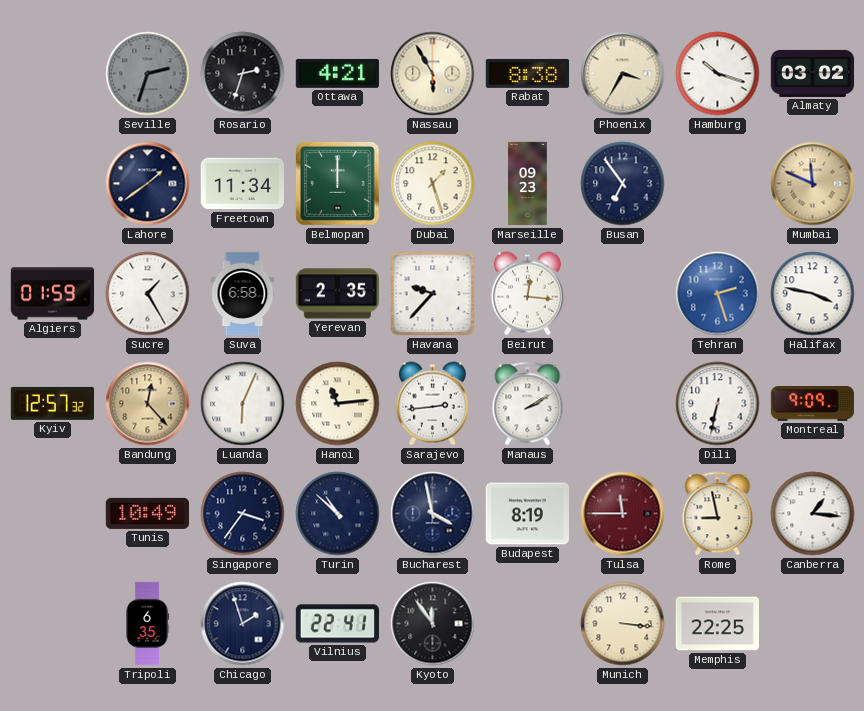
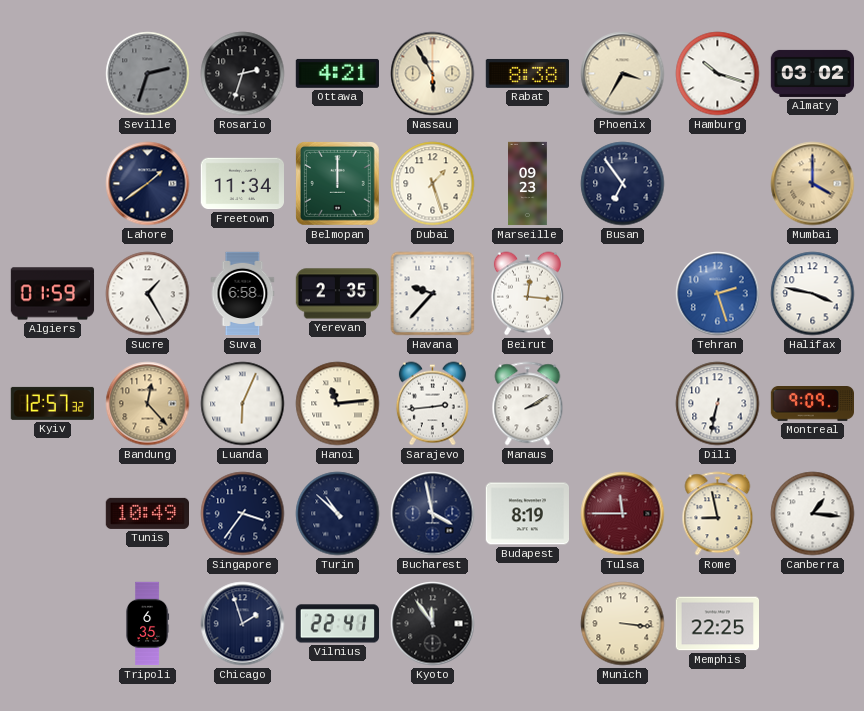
Mumbai: 11:49 -> 4:00
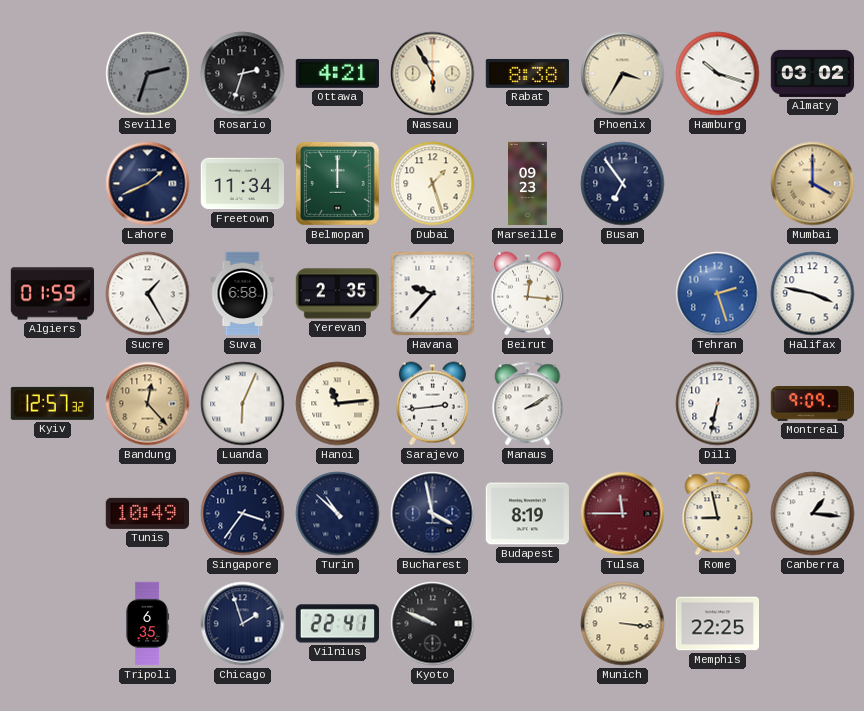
Lahore: 1:39 -> 1:41
Kyoto: 11:54 -> 9:49
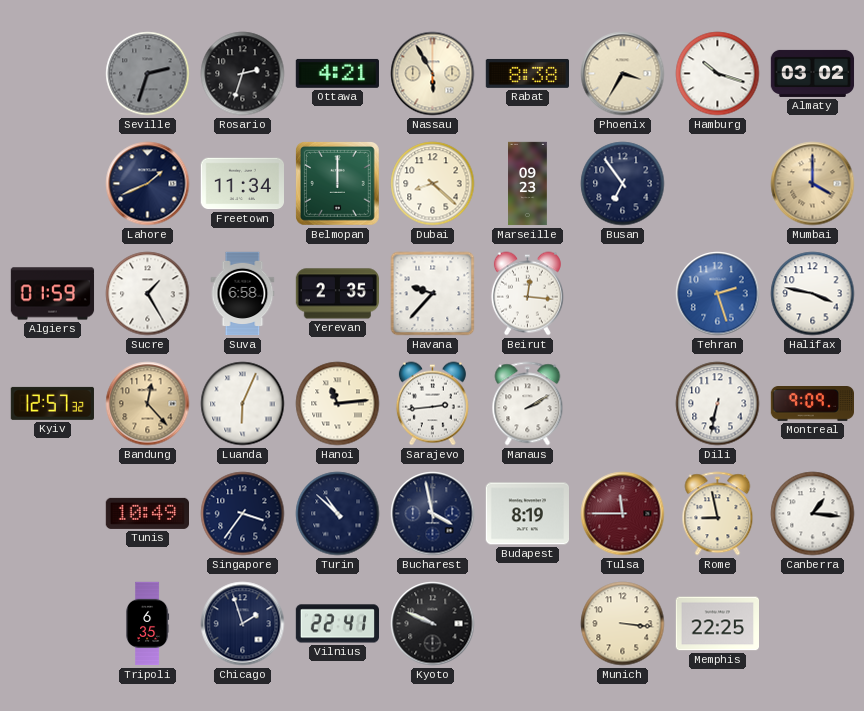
Dubai: 1:27 -> 8:22
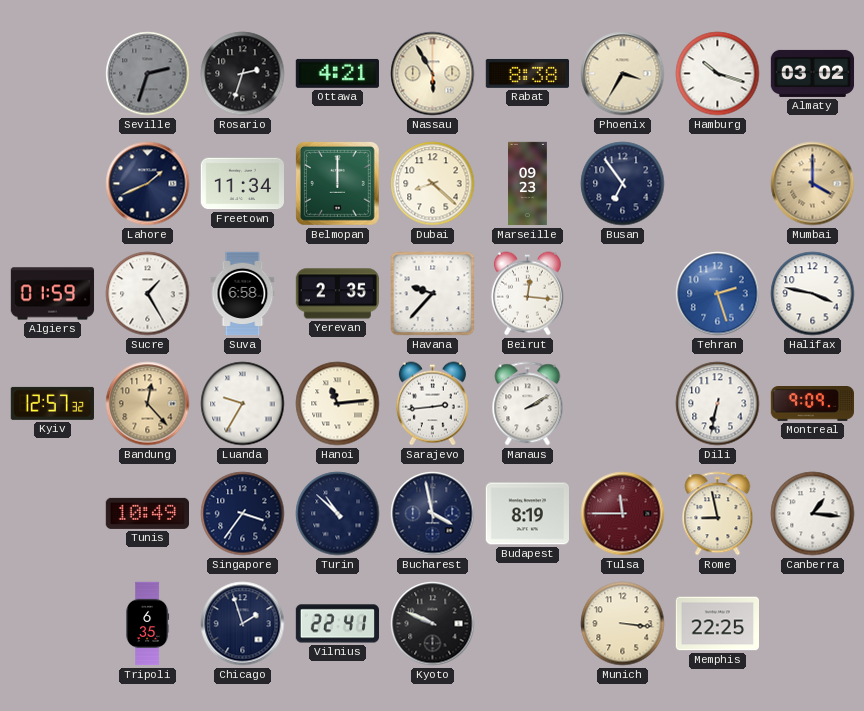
Luanda: 6:04 -> 9:35
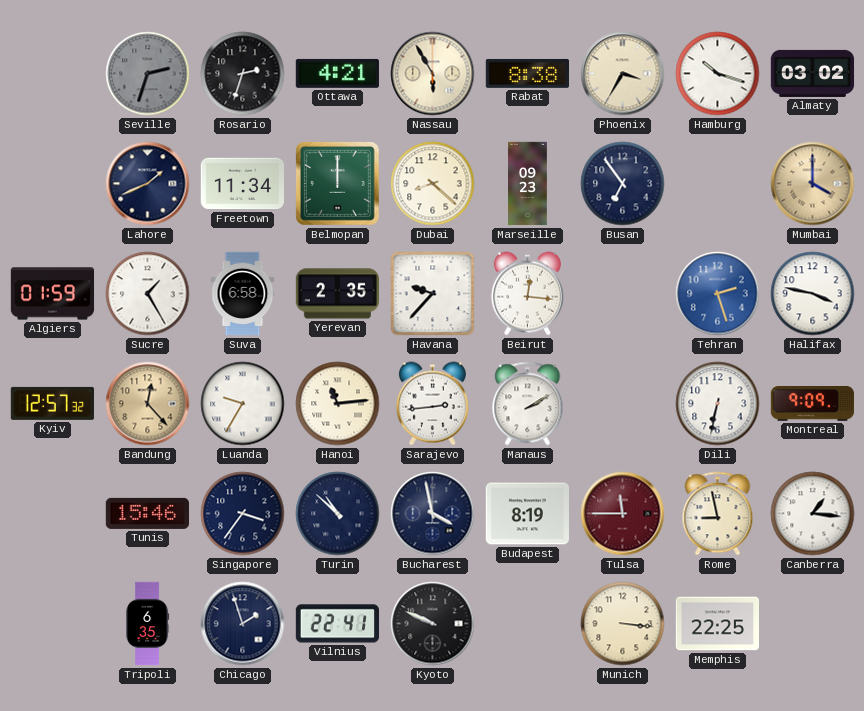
Tunis: 10:49 -> 15:46
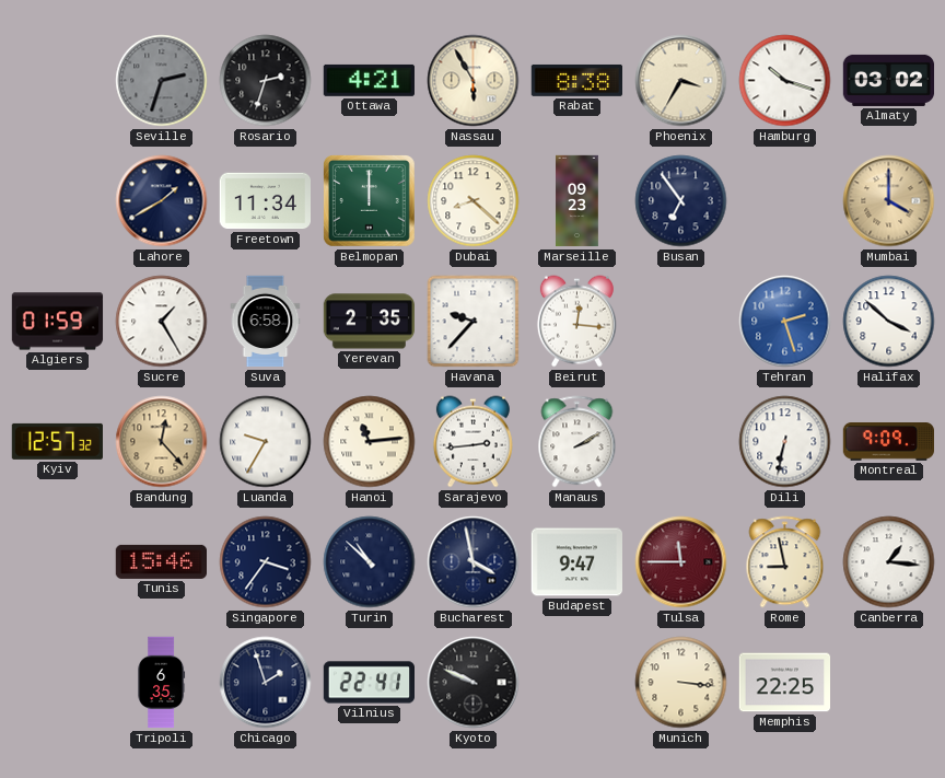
Lahore: 1:41 -> 1:40
Halifax: 3:47 -> 3:52
Budapest: 8:19 -> 9:47
